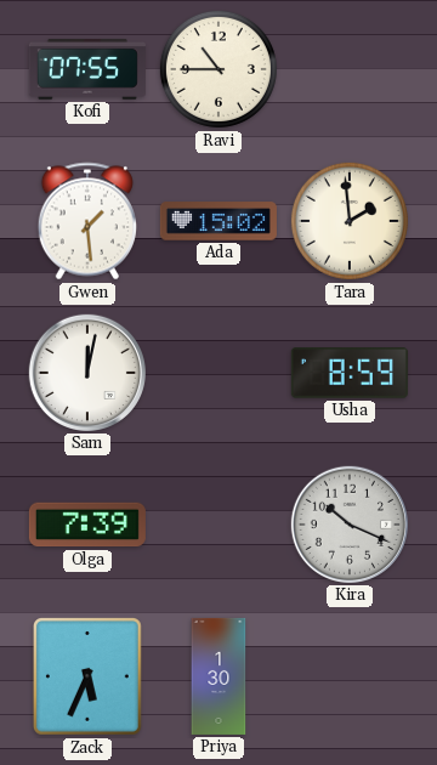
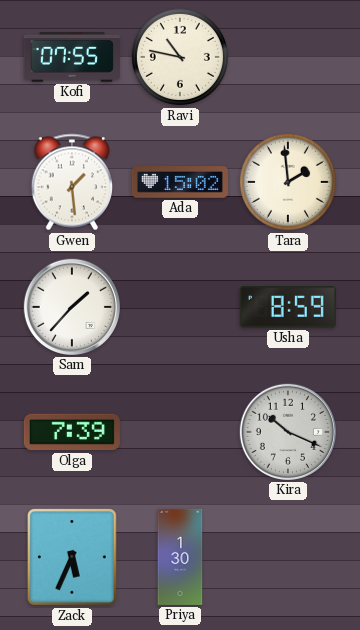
Ravi: 10:45 -> 10:47
Sam: 12:02 -> 1:37
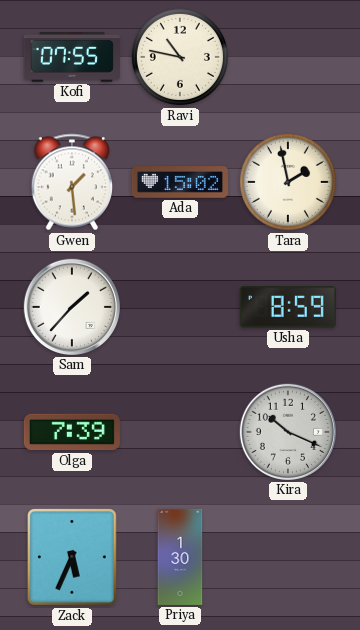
Tara: 1:59 -> 1:58
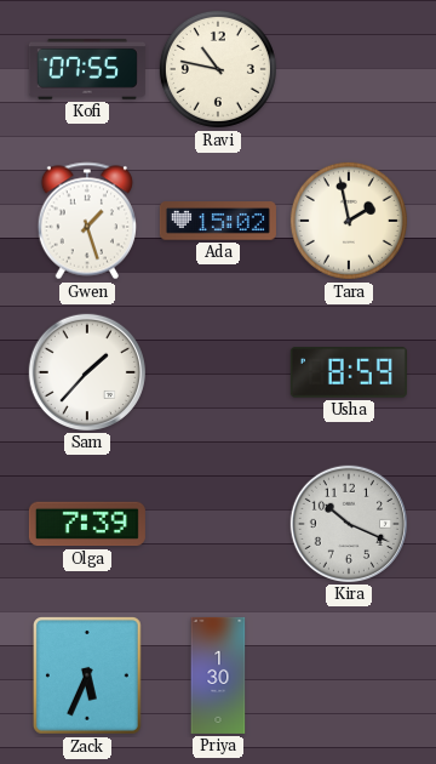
Gwen: 1:29 -> 1:27
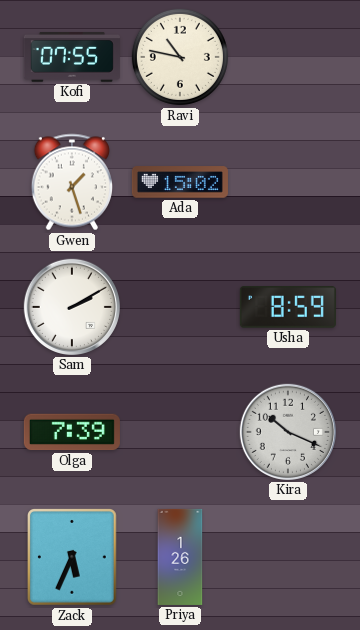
Tara: 1:58 -> none
Sam: 1:37 -> 2:10
Priya: 1:30 -> 1:26
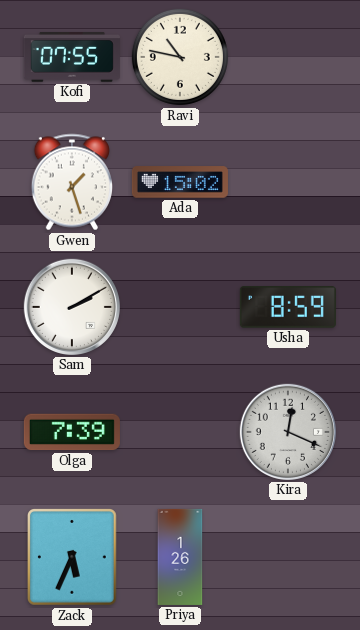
Kira: 10:19 -> 12:19
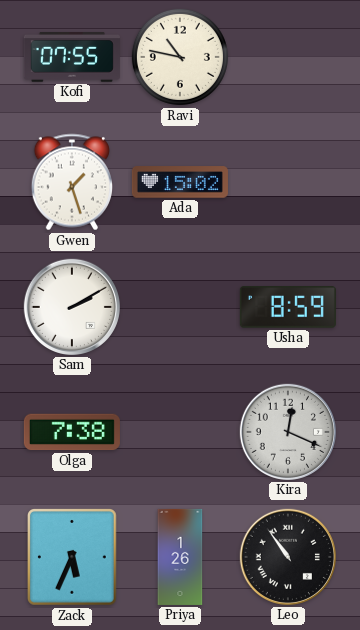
Olga: 7:39 -> 7:38
Leo: none -> 10:54
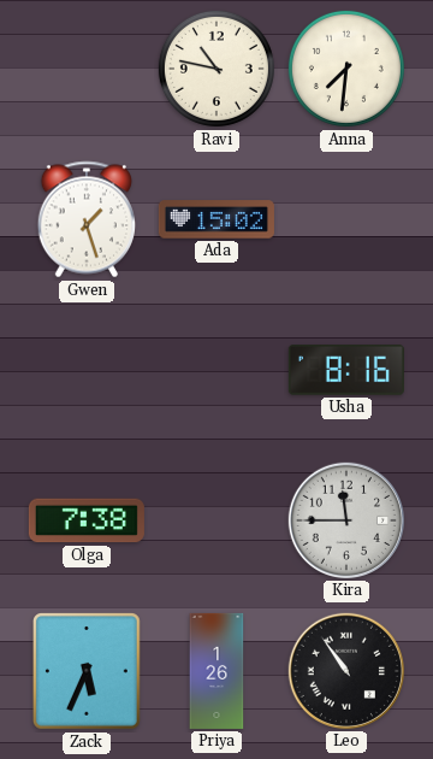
Kofi: 07:55 -> none
Anna: none -> 7:31
Sam: 2:10 -> none
Usha: 8:59 -> 8:16
Kira: 12:19 -> 11:45
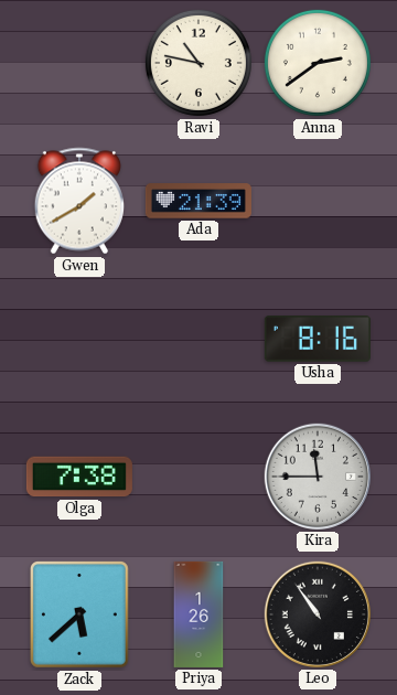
Anna: 7:31 -> 2:39
Gwen: 1:27 -> 1:40
Ada: 15:02 -> 21:39
Zack: 5:34 -> 5:38
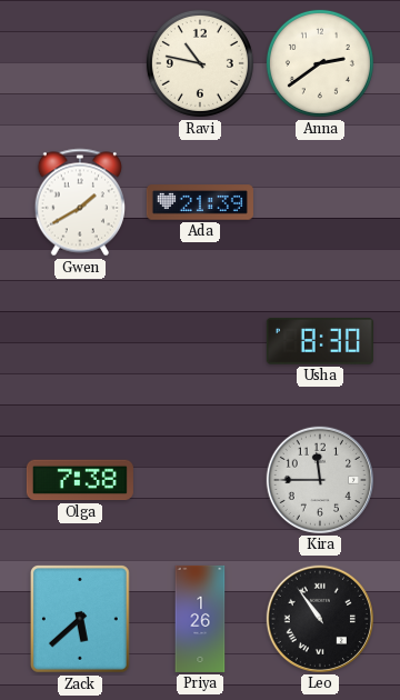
Usha: 8:16 -> 8:30
